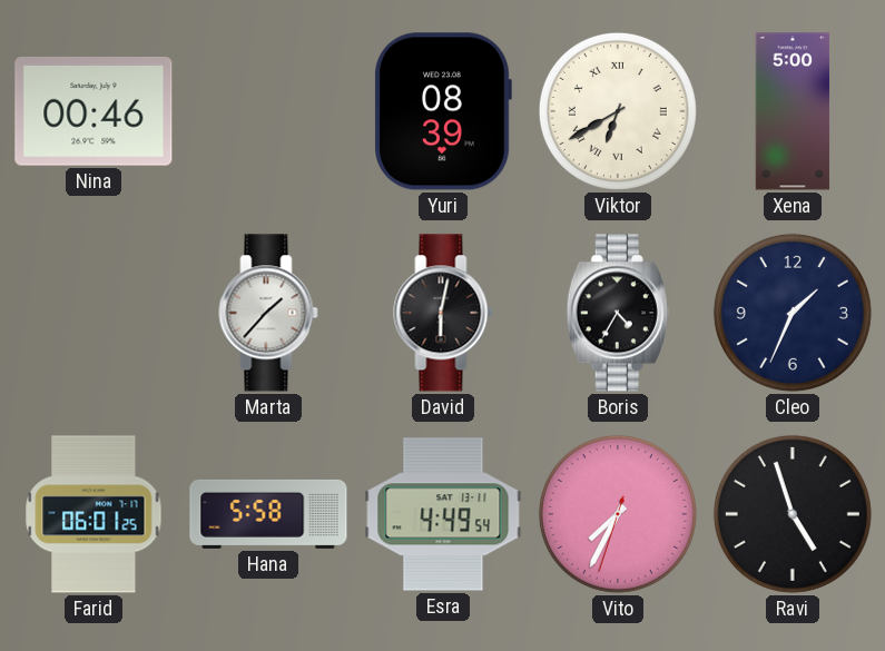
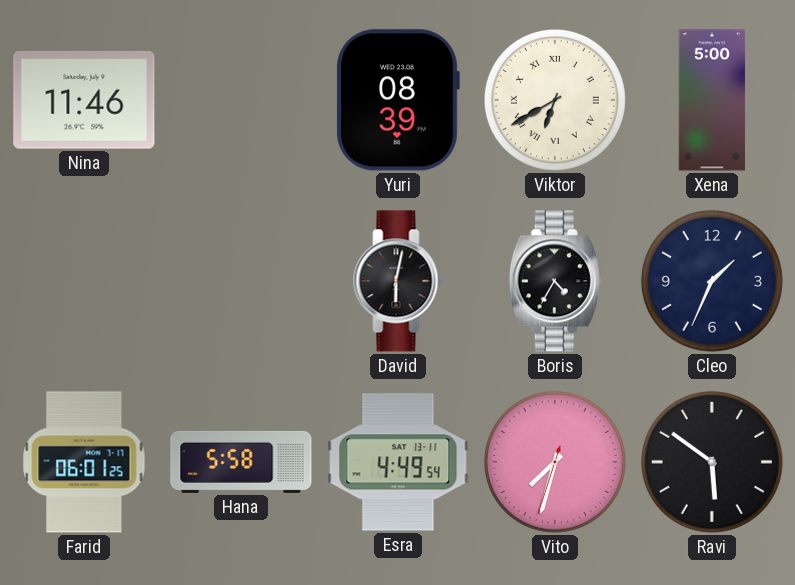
Nina: 00:46 -> 11:46
Marta: 1:37 -> none
Vito: 7:34 -> 7:32
Ravi: 4:57 -> 5:51
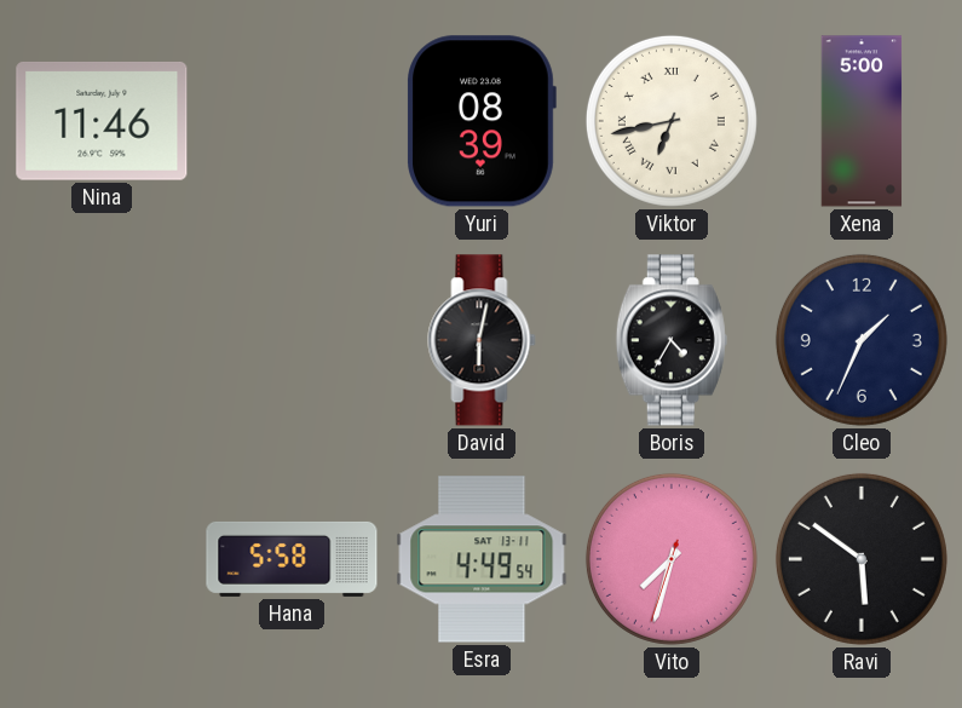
Viktor: 6:40 -> 6:43
Farid: 06:01 -> none
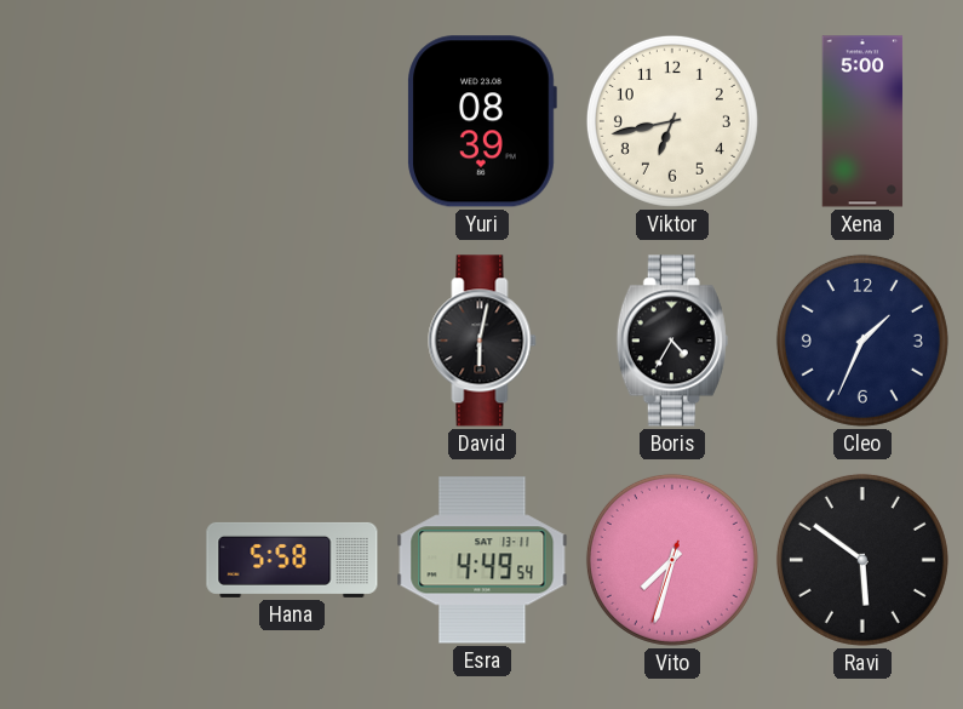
Nina: 11:46 -> none
Viktor numerals: Roman -> Arabic
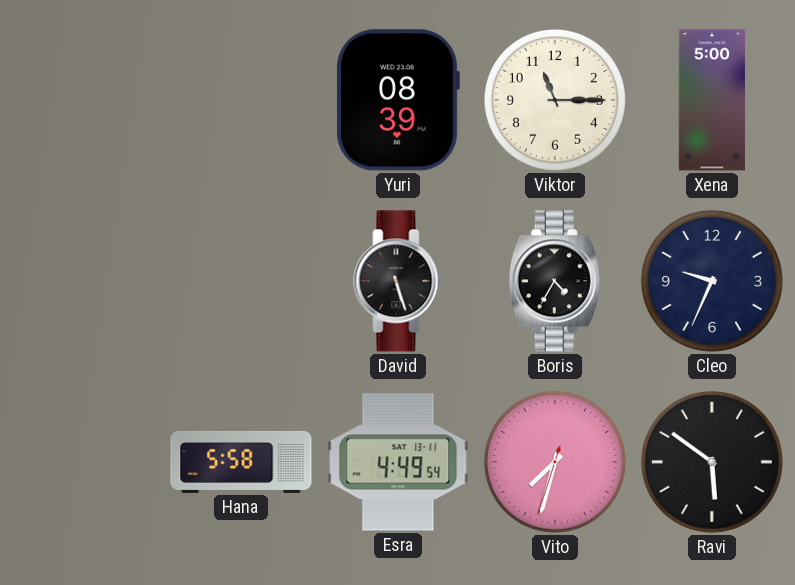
Viktor: 6:43 -> 11:15
David: 6:02 -> 5:27
Cleo: 1:34 -> 9:34
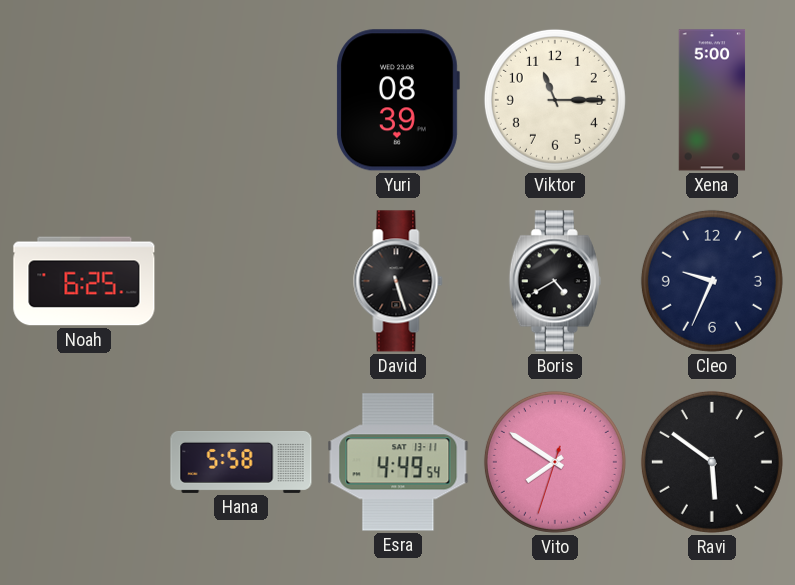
Noah: none -> 6:25
Boris: 4:35 -> 4:40
Vito: 7:32 -> 7:50
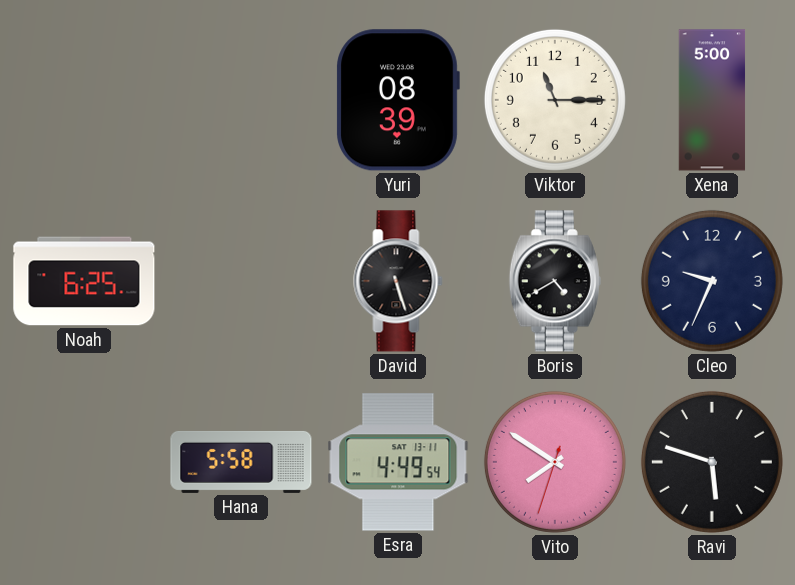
Ravi: 5:51 -> 5:48
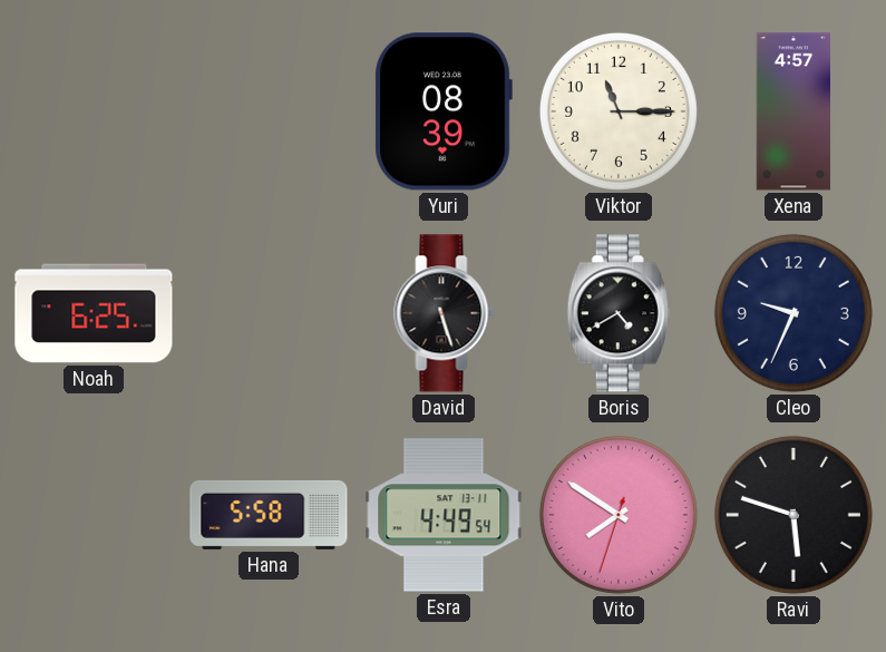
Xena: 5:00 -> 4:57
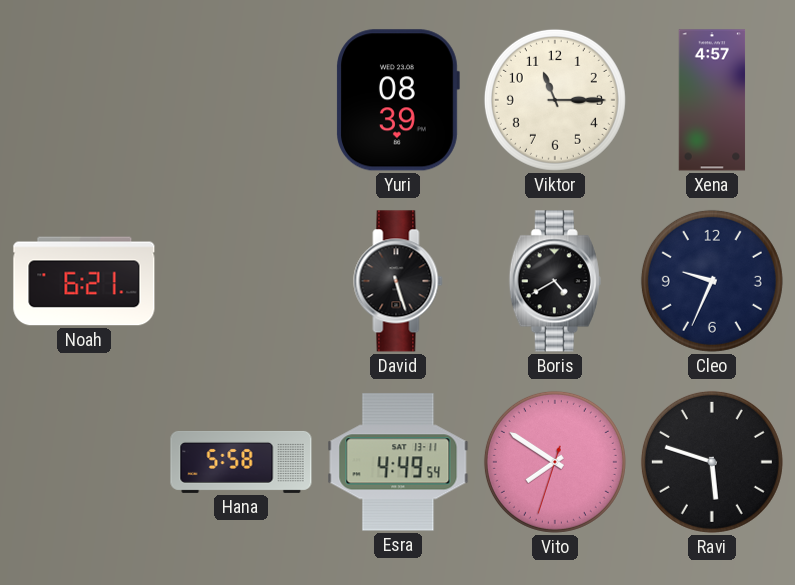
Noah: 6:25 -> 6:21
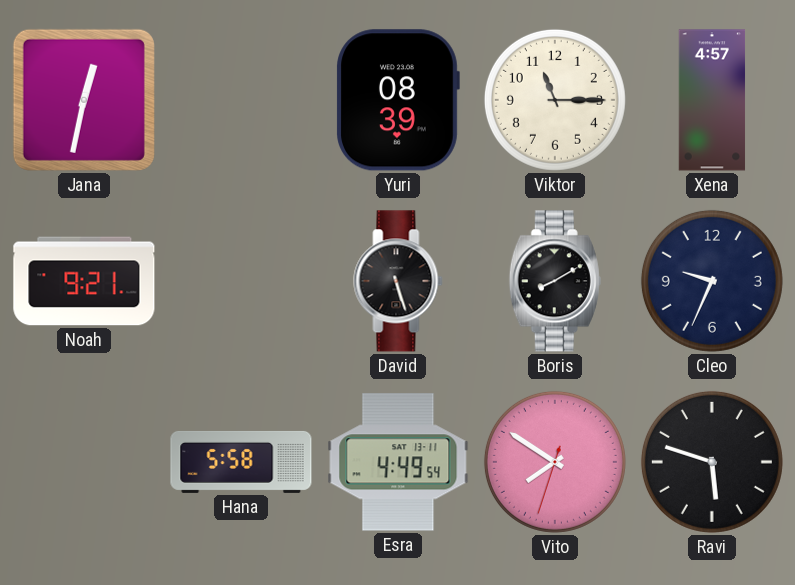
Jana: none -> 12:32
Noah: 6:21 -> 9:21
Boris: 4:40 -> 8:10
